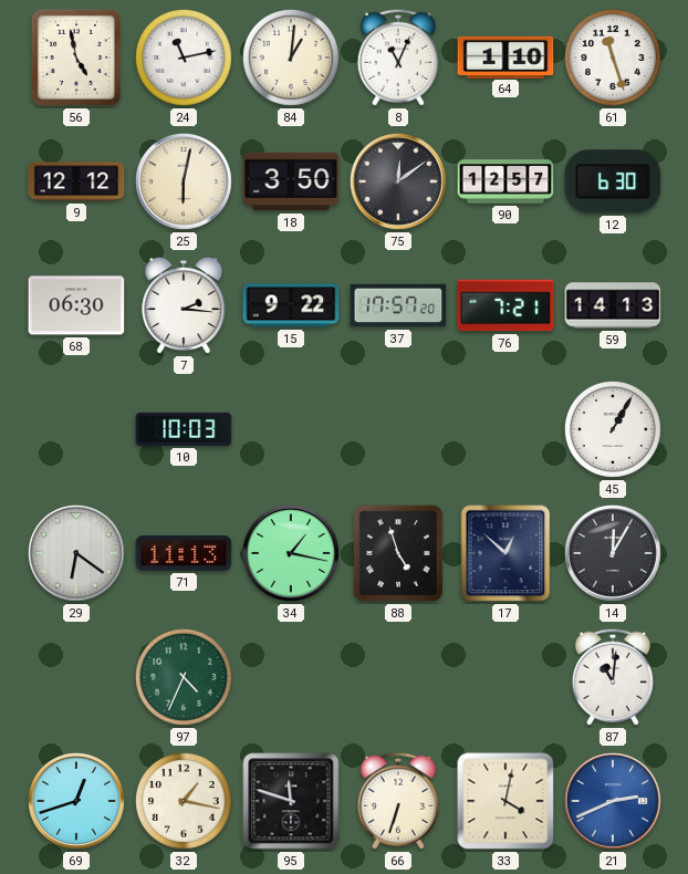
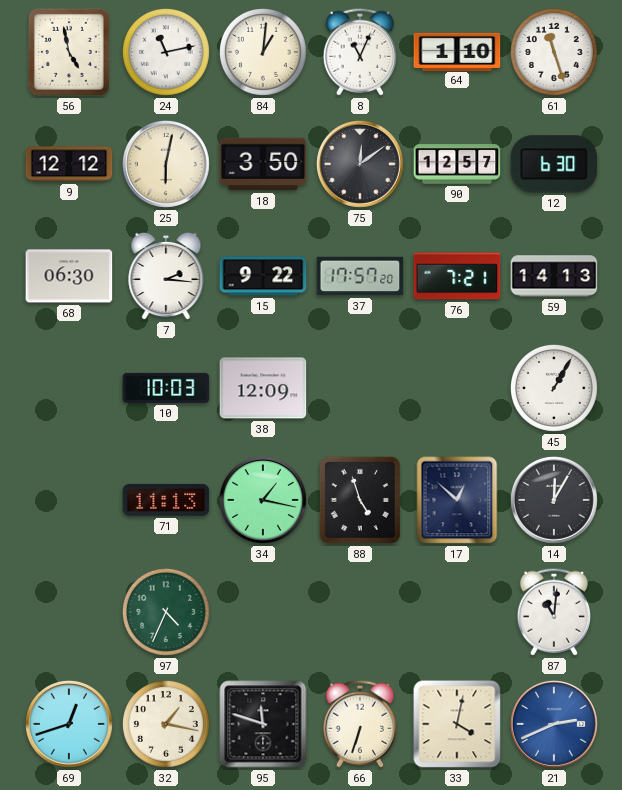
38: none -> 12:09
29: 6:21 -> none
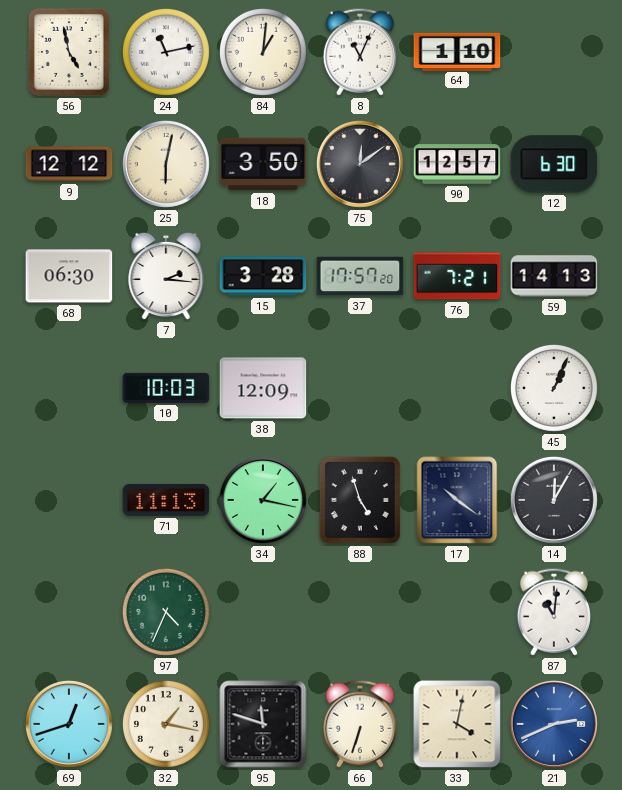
61: 11:27 -> none
15: 9:22 -> 3:28
45: 1:05 -> 1:04
17: 12:52 -> 10:21
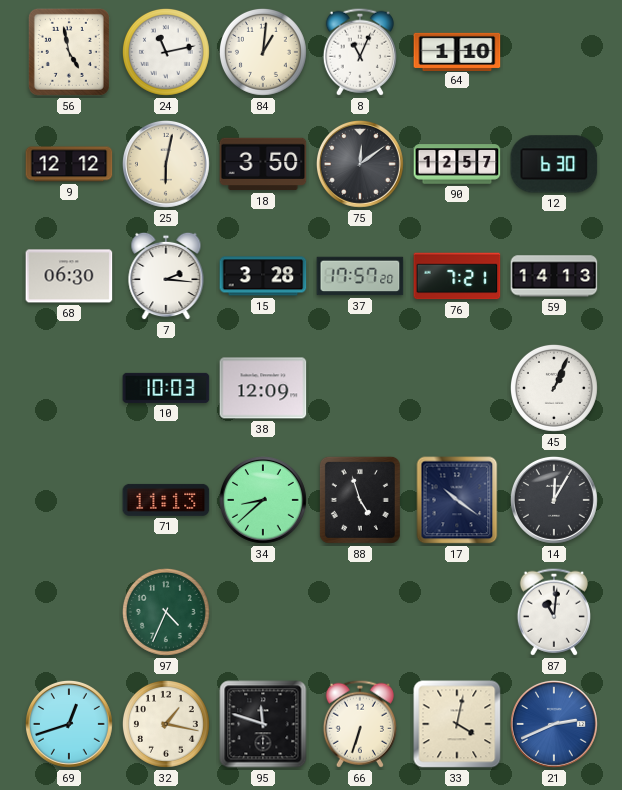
34: 1:17 -> 8:38
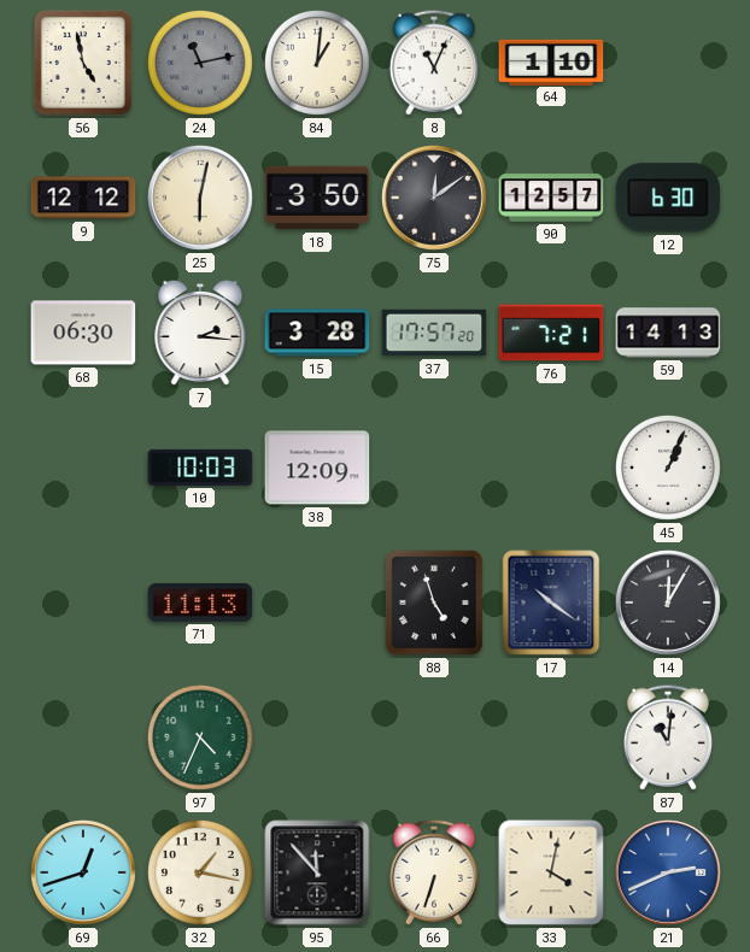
24 dial: white -> grey
34: 8:38 -> none
95: 11:48 -> 11:53
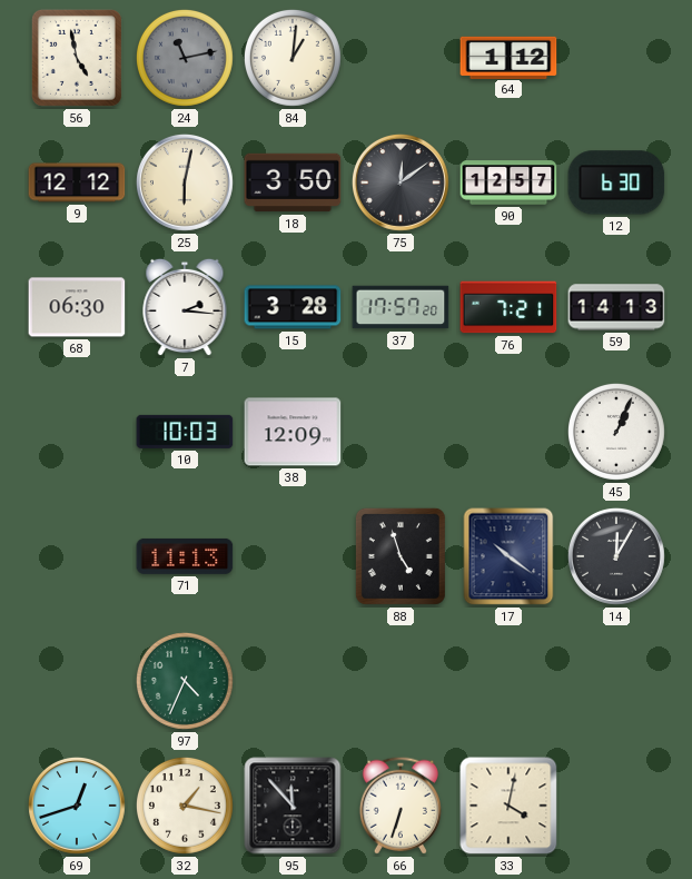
8: 11:04 -> none
64: 1:10 -> 1:12
87: 11:01 -> none
21: 2:41 -> none
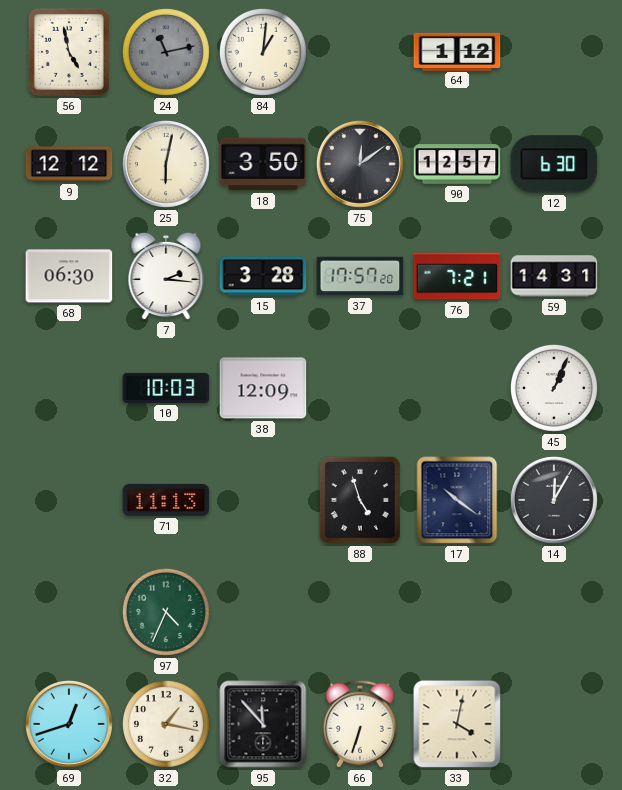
59: 14:13 -> 14:31
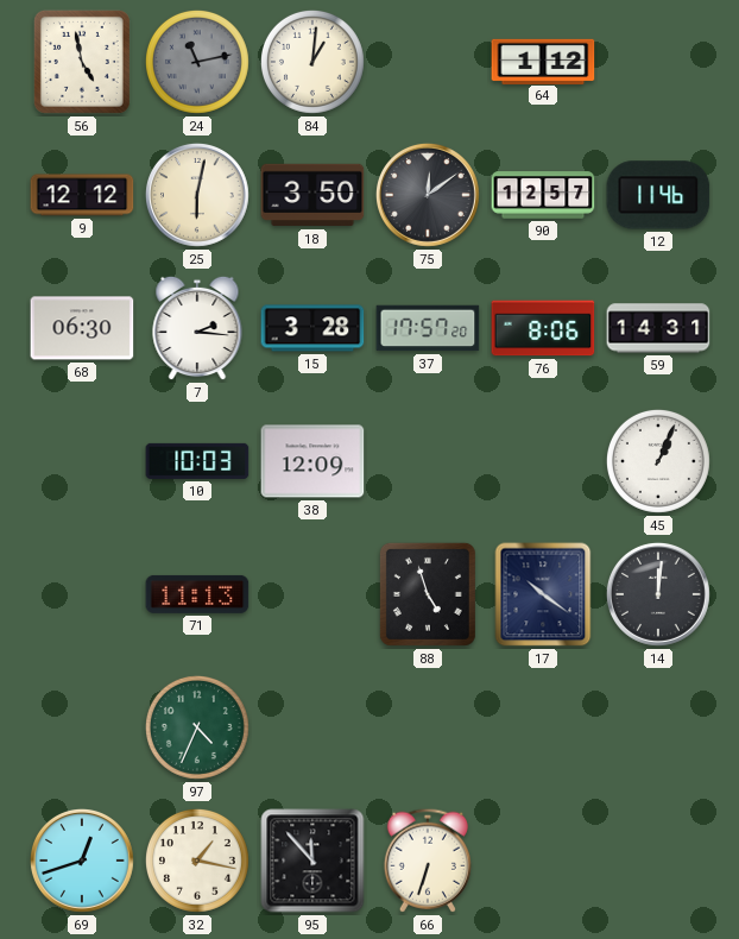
12: 6:30 -> 11:46
76: 7:21 -> 8:06
14: 12:05 -> 12:01
33: 4:02 -> none
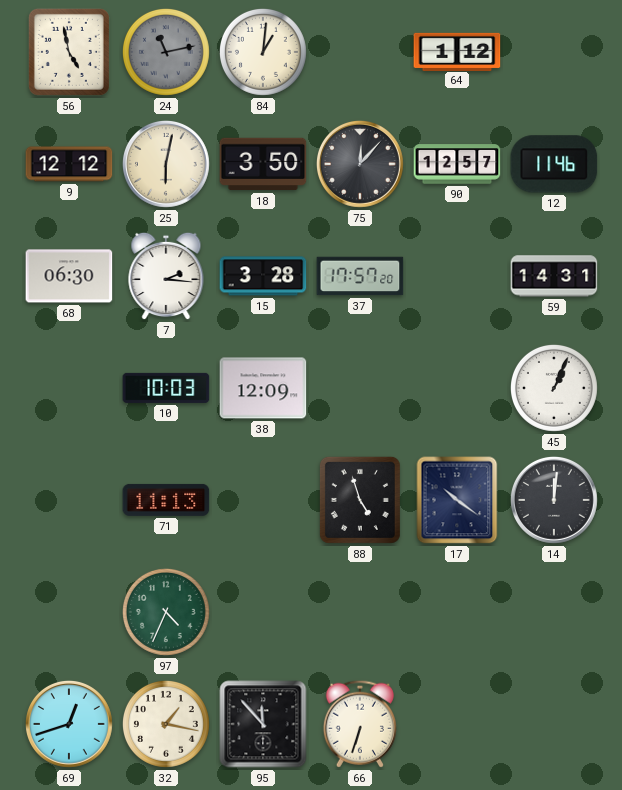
75: 12:09 -> 12:07
76: 8:06 -> none
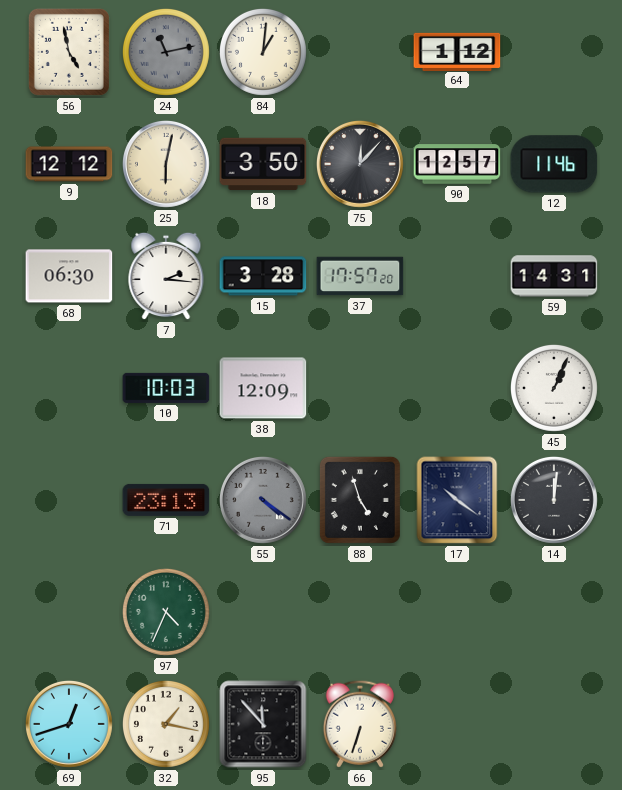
71: 11:13 -> 23:13
55: none -> 4:21
